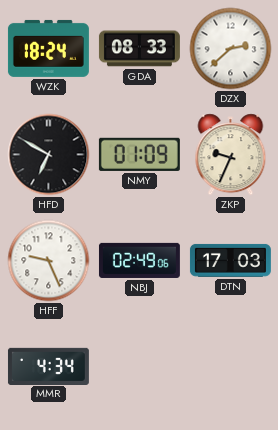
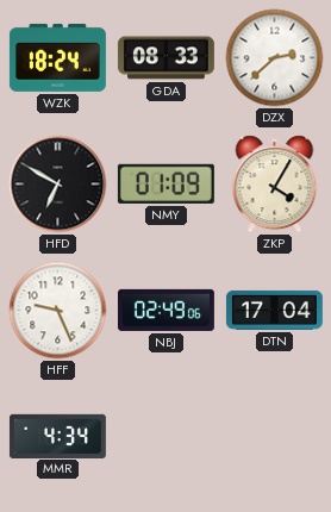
ZKP: 9:34 -> 4:05
DTN: 17:03 -> 17:04
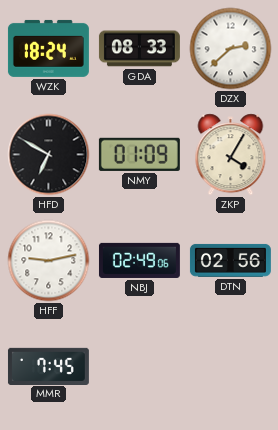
HFF: 9:26 -> 9:13
DTN: 17:04 -> 02:56
MMR: 4:34 -> 7:45
